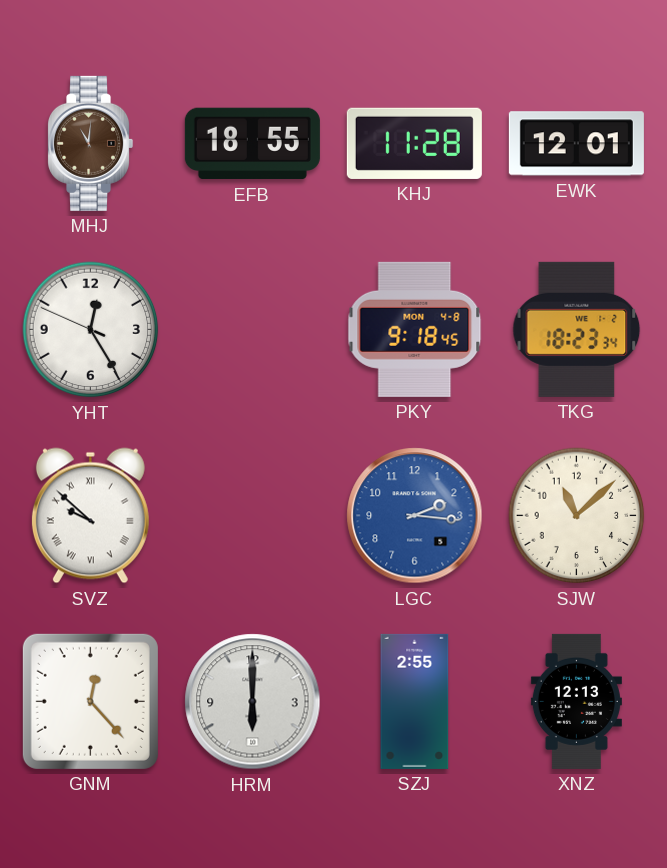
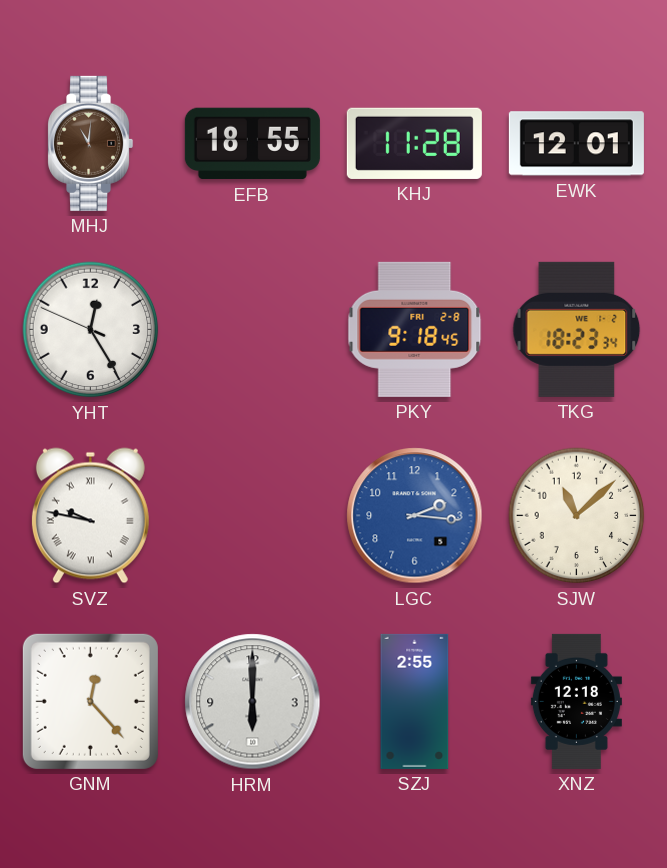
PKY date: MON 4-8 -> FRI 2-8
SVZ: 9:52 -> 9:47
XNZ: 12:13 -> 12:18
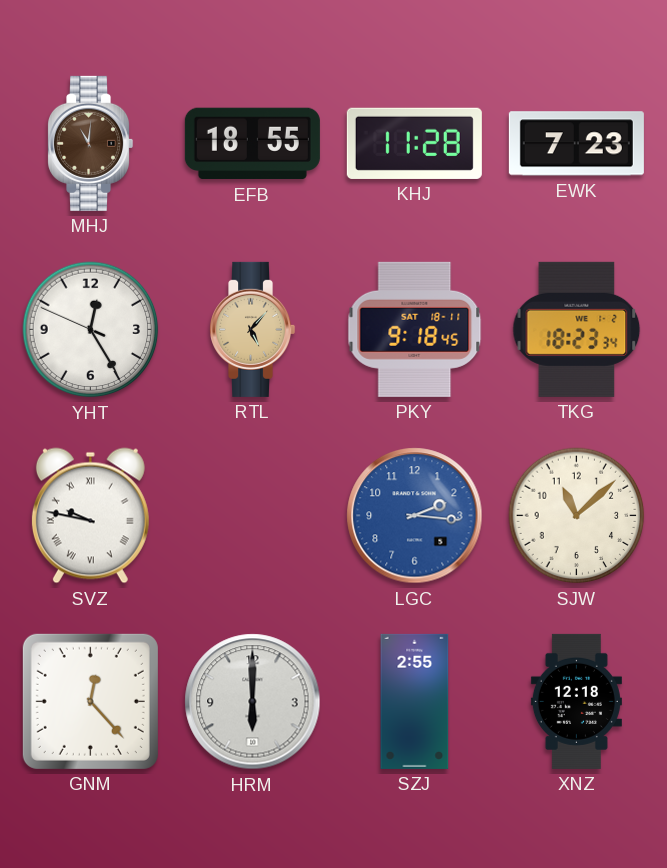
EWK: 12:01 -> 7:23
RTL: none -> 5:07
PKY date: FRI 2-8 -> SAT 18-11
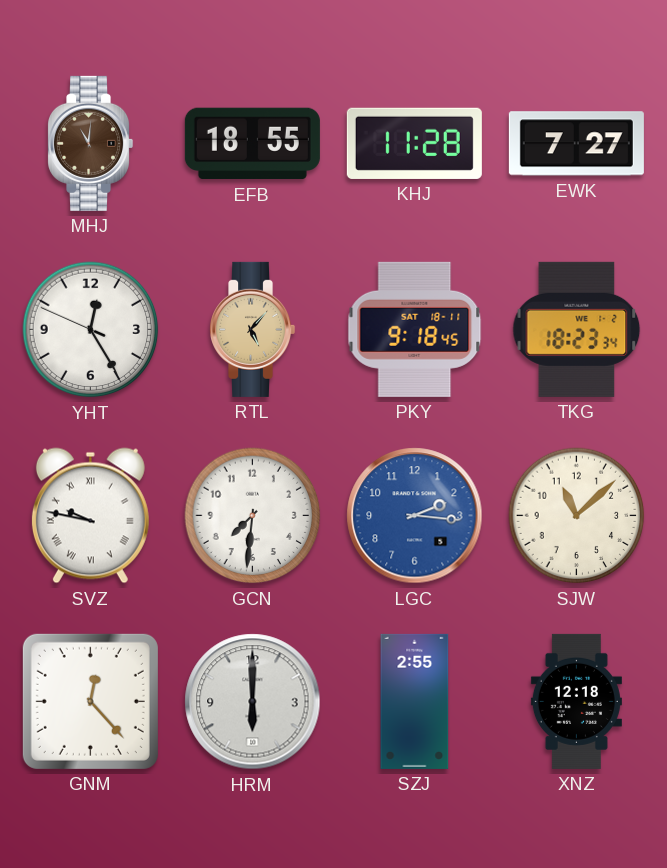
EWK: 7:23 -> 7:27
GCN: none -> 7:31
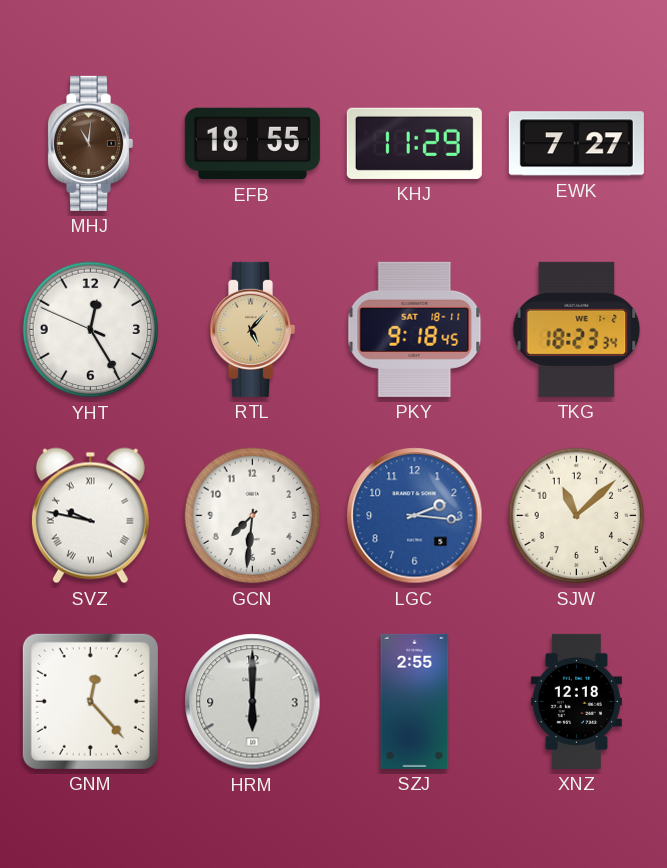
KHJ: 11:28 -> 11:29
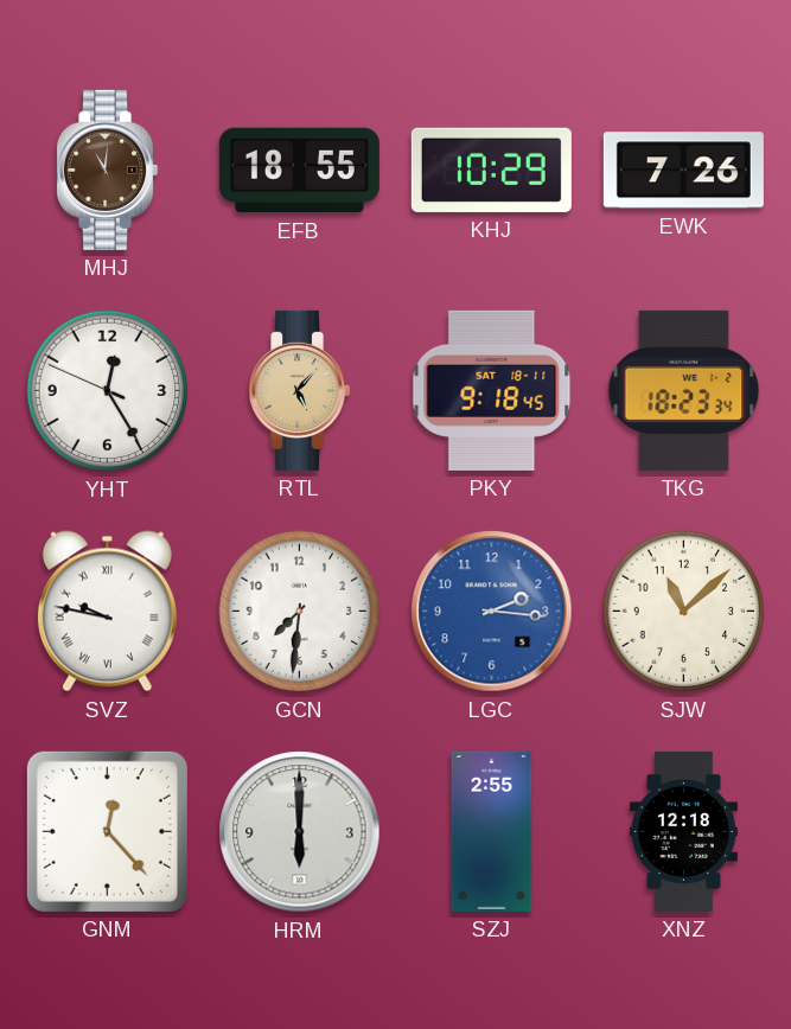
KHJ: 11:29 -> 10:29
EWK: 7:27 -> 7:26
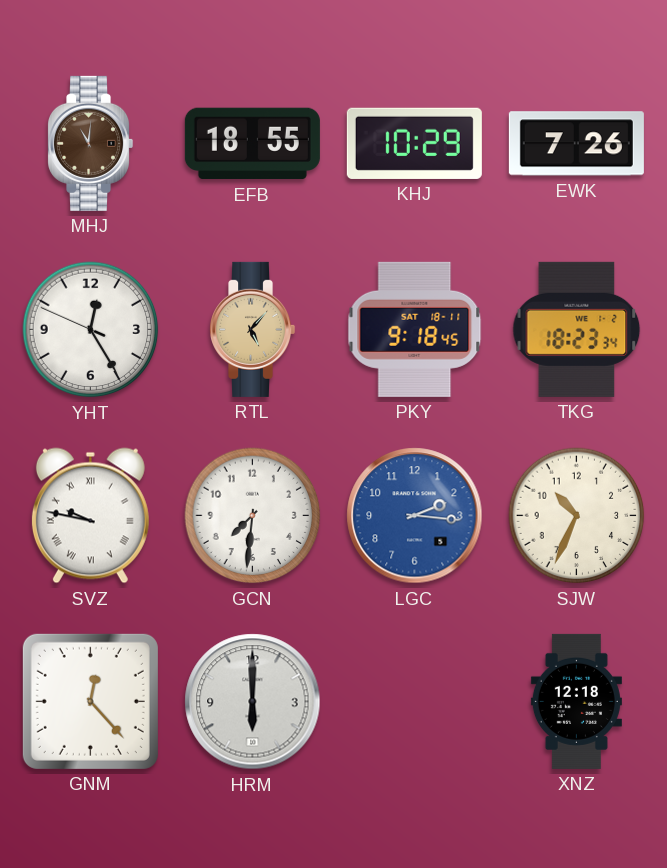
SJW: 11:08 -> 10:34
SZJ: 2:55 -> none
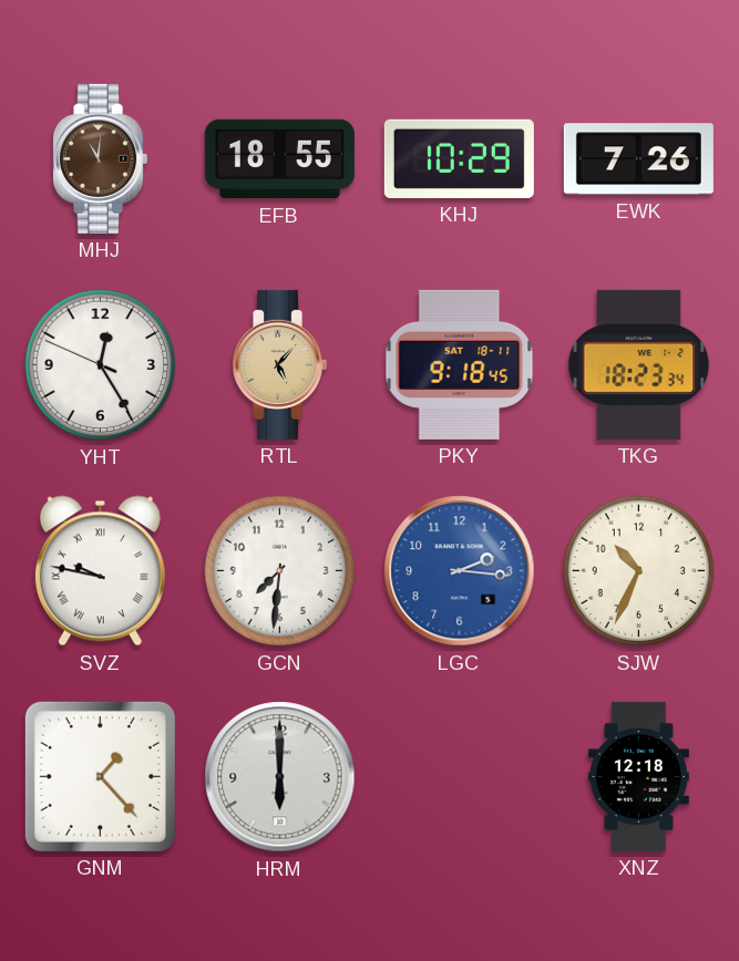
GNM: 12:23 -> 1:23
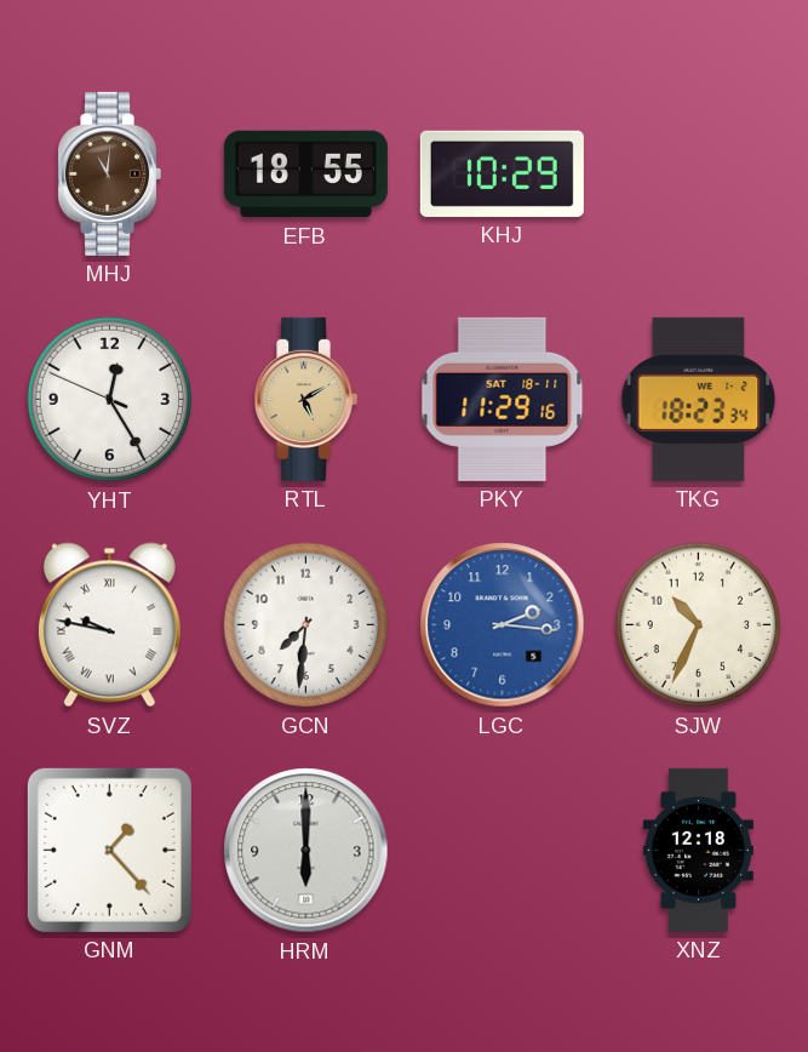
EWK: 7:26 -> none
RTL: 5:07 -> 5:10
PKY: 9:18 -> 11:29
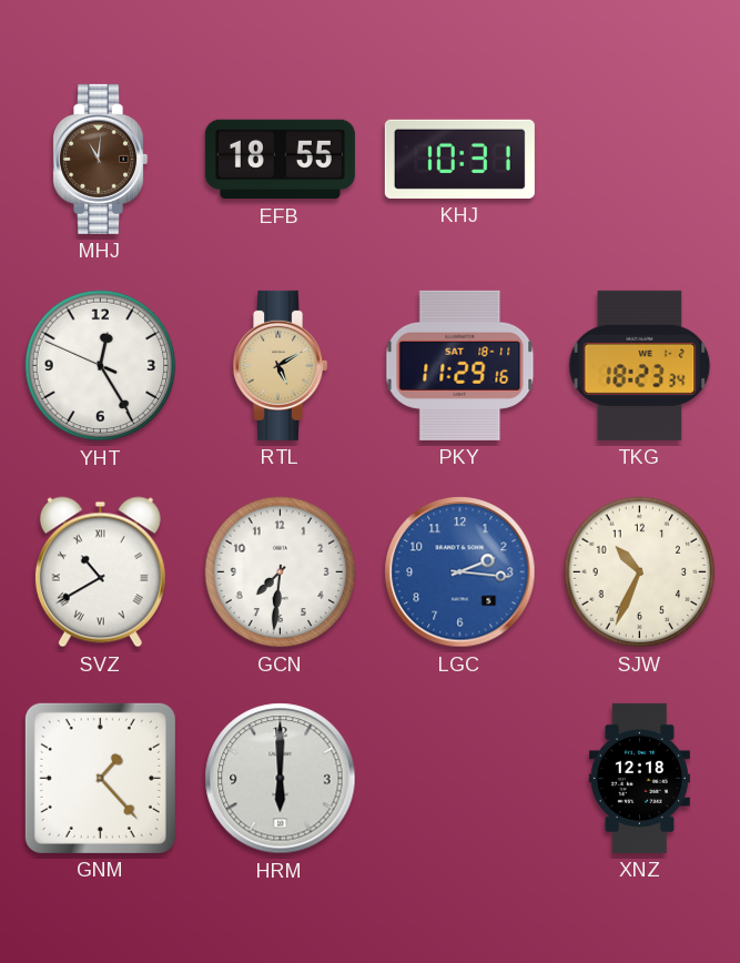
KHJ: 10:29 -> 10:31
SVZ: 9:47 -> 10:40
